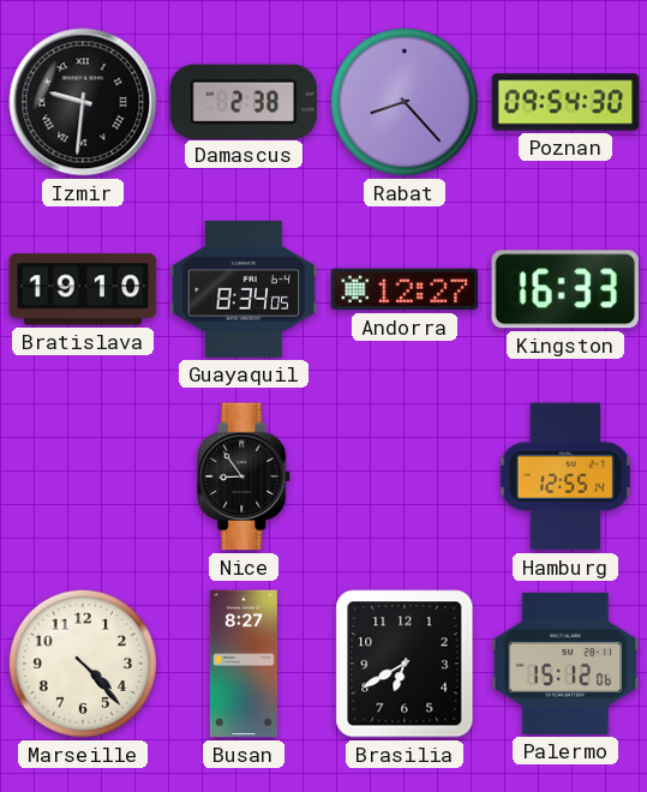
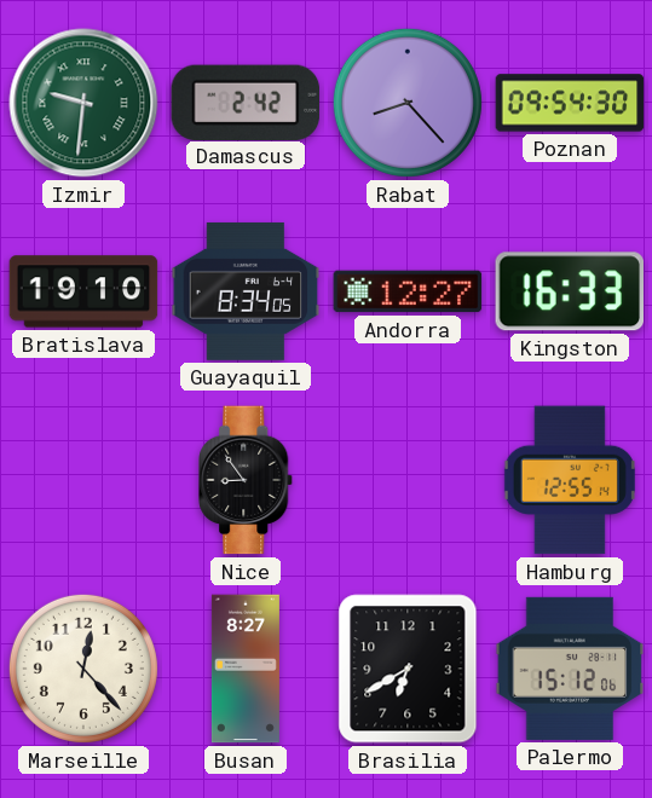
Izmir dial: black -> green
Damascus: 2:38 -> 2:42
Marseille: 4:23 -> 12:23
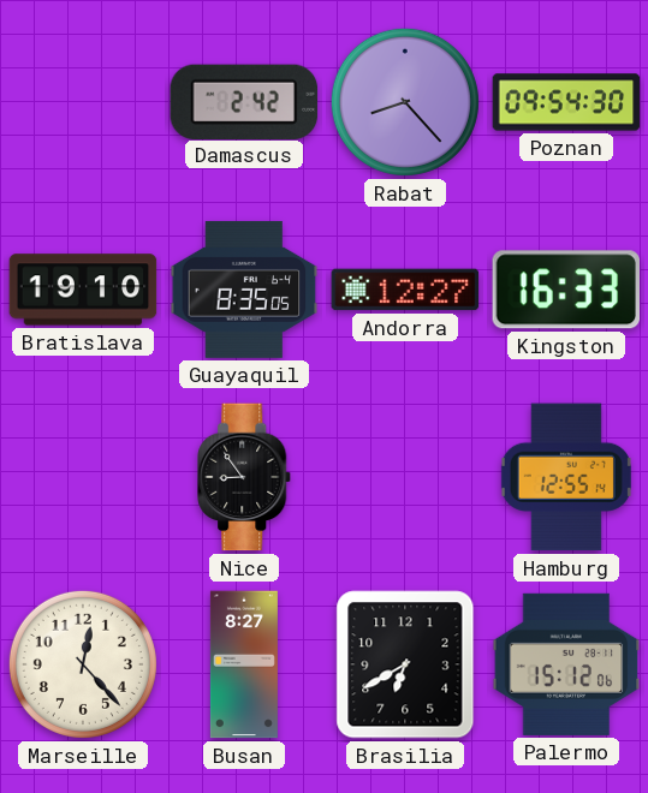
Izmir: 9:31 -> none
Guayaquil: 8:34 -> 8:35
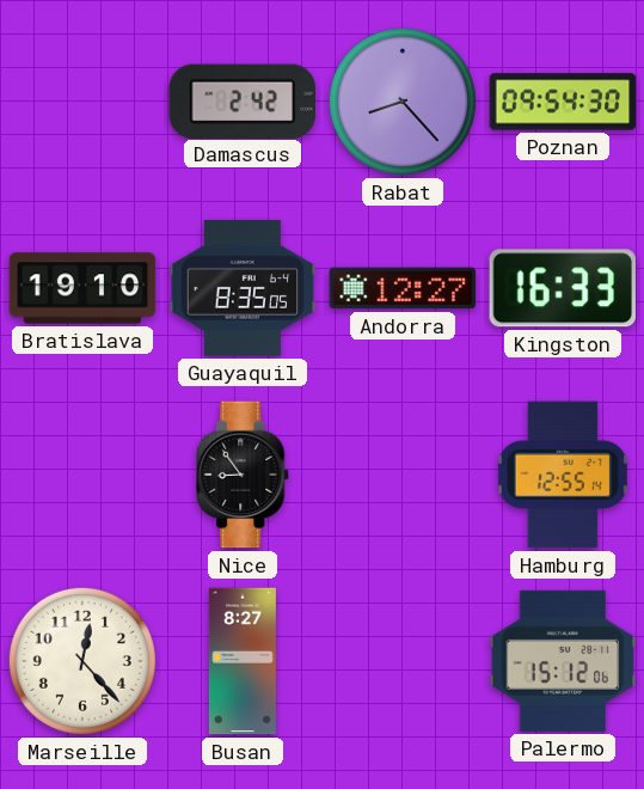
Brasilia: 6:40 -> none
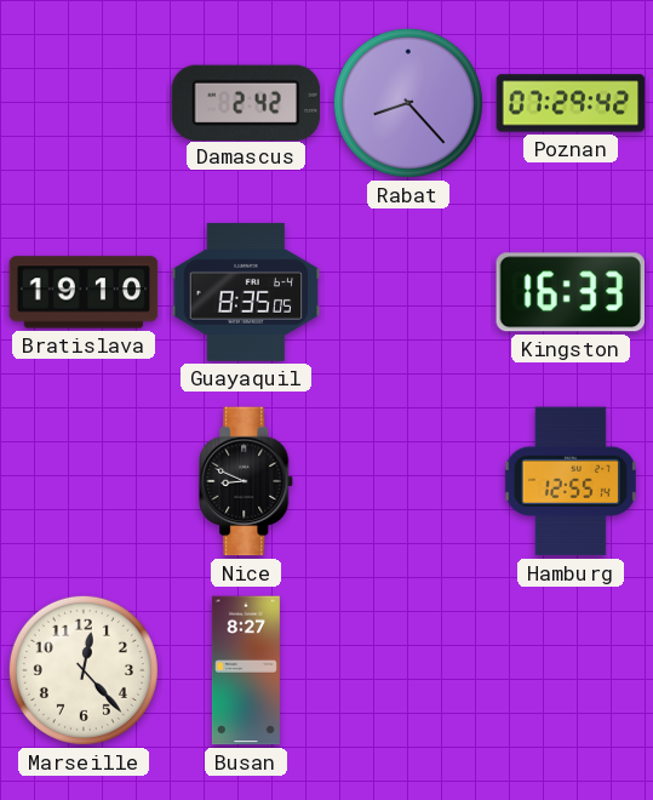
Poznan: 09:54 -> 07:29
Andorra: 12:27 -> none
Nice: 8:54 -> 8:49
Palermo: 15:12 -> none
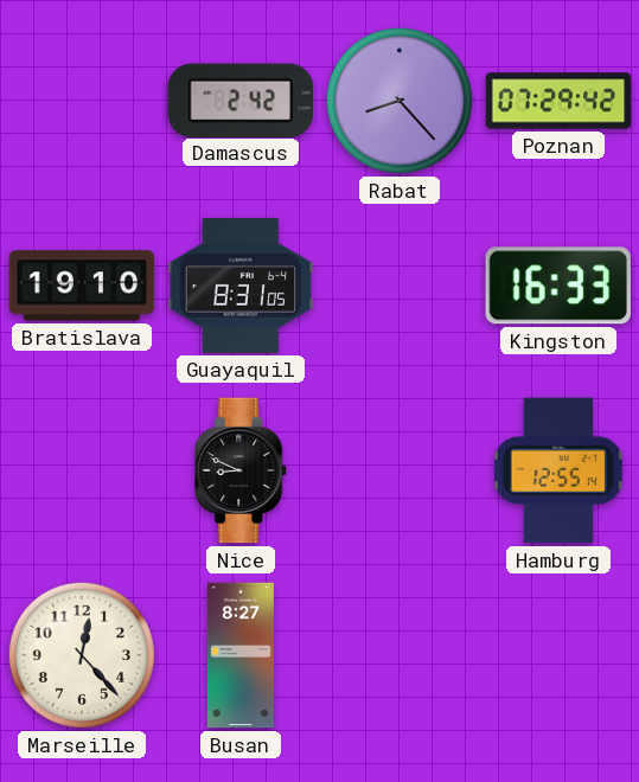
Guayaquil: 8:35 -> 8:31
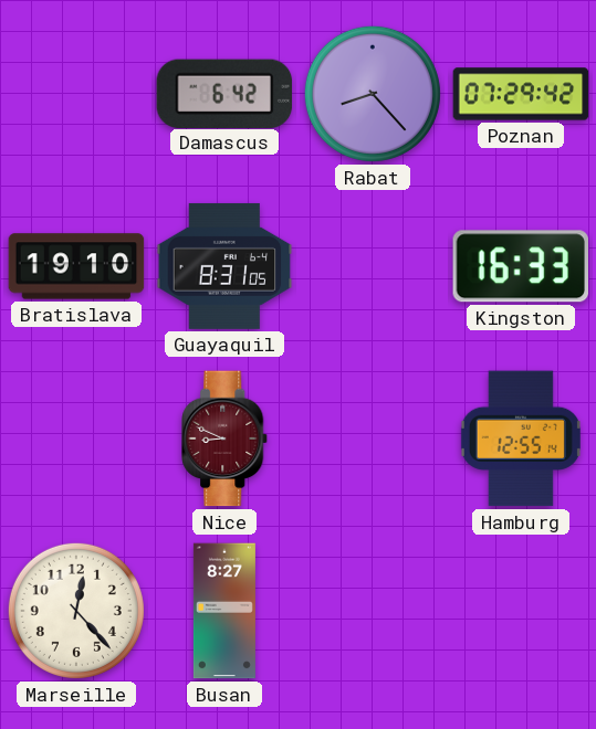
Damascus: 2:42 -> 6:42
Nice dial: black -> burgundy
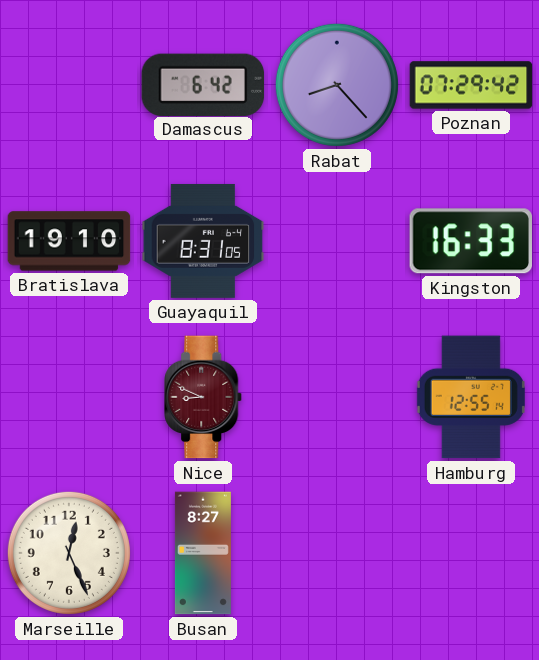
Marseille: 12:23 -> 12:26
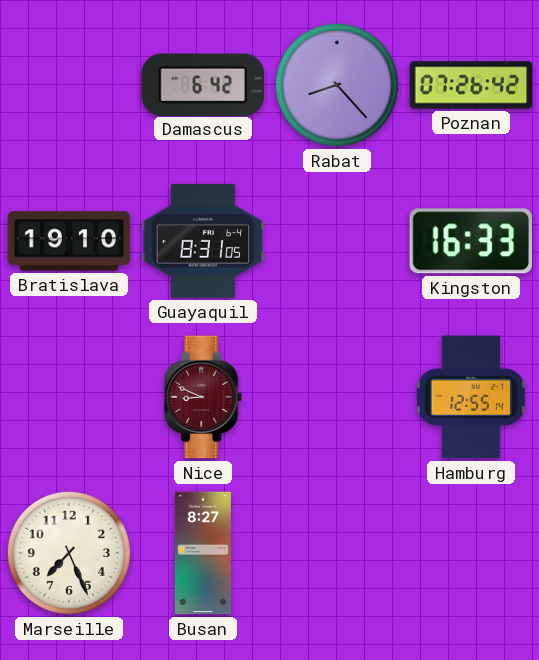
Poznan: 07:29 -> 07:26
Marseille: 12:26 -> 7:26
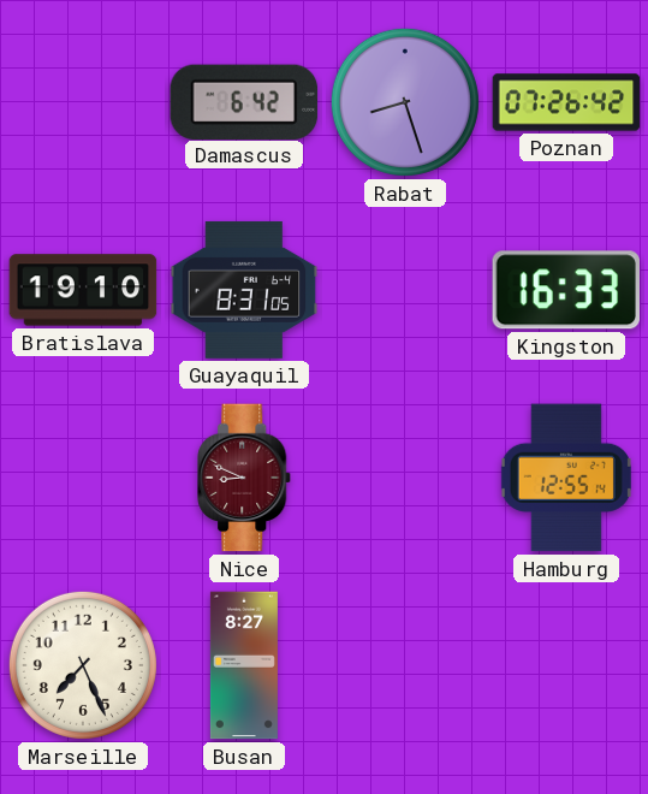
Rabat: 8:23 -> 8:27
